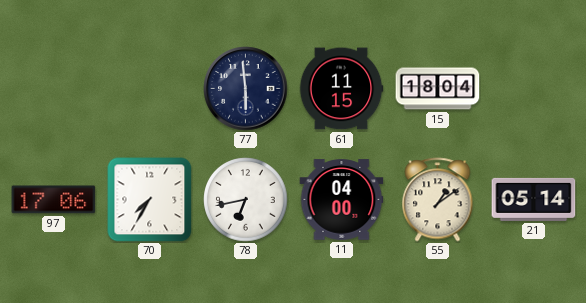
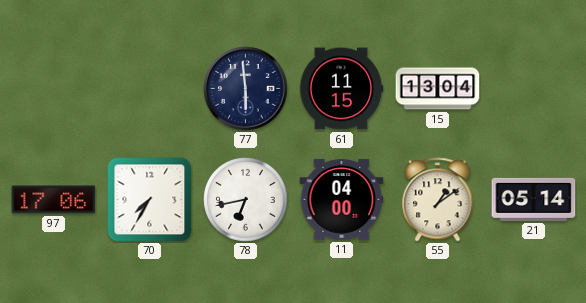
15: 18:04 -> 13:04
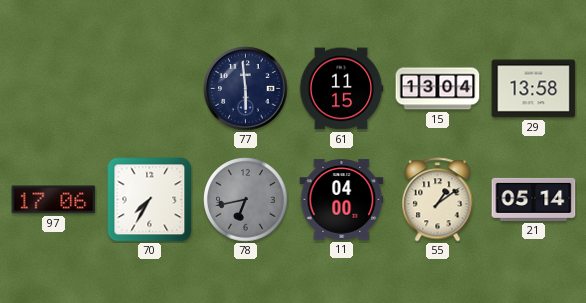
29: none -> 13:58
78 dial: white -> grey
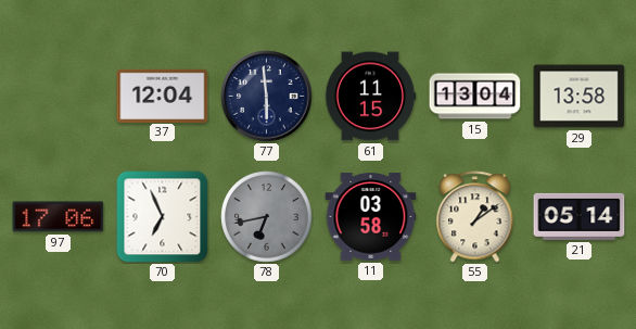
37: none -> 12:04
70: 7:35 -> 6:56
11: 04:00 -> 03:58
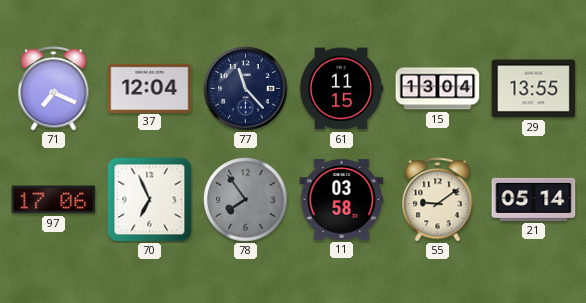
71: none -> 7:19
77: 5:59 -> 11:23
29: 13:58 -> 13:55
78: 6:43 -> 7:54
55: 1:09 -> 9:09
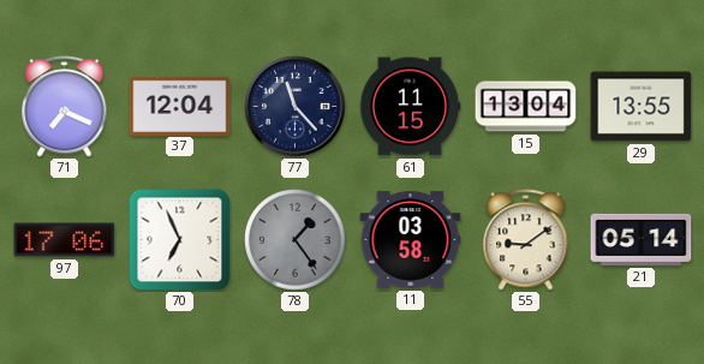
78: 7:54 -> 1:24
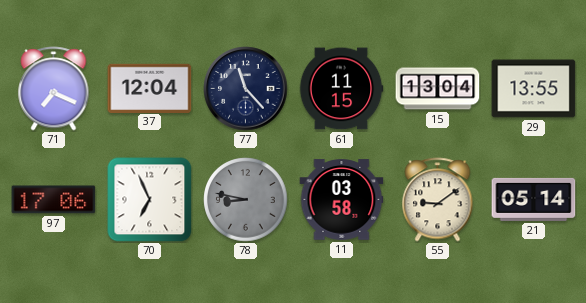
78: 1:24 -> 8:47
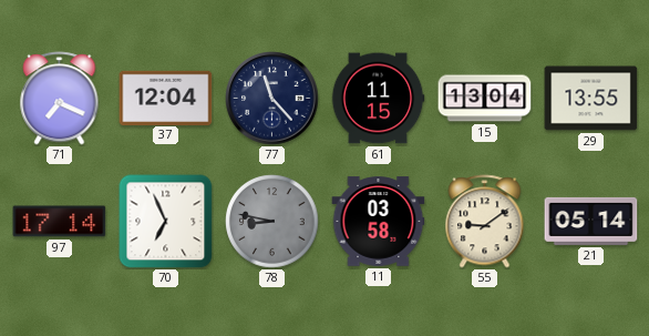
97: 17:06 -> 17:14
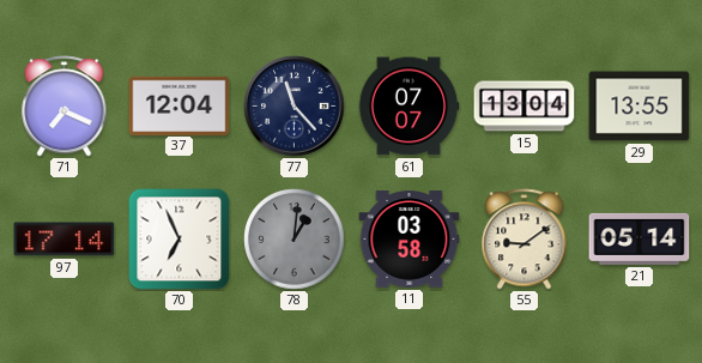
61: 11:15 -> 07:07
78: 8:47 -> 1:01
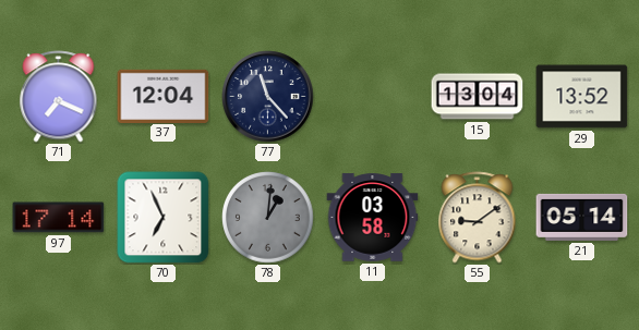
61: 07:07 -> none
29: 13:55 -> 13:52
